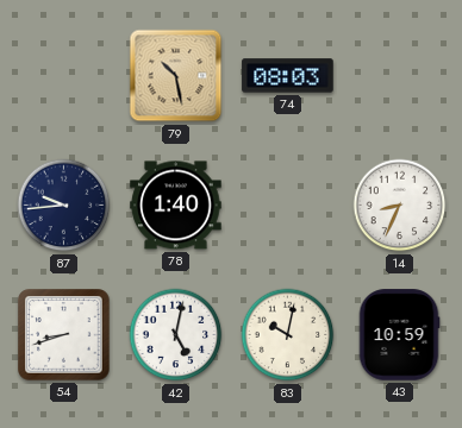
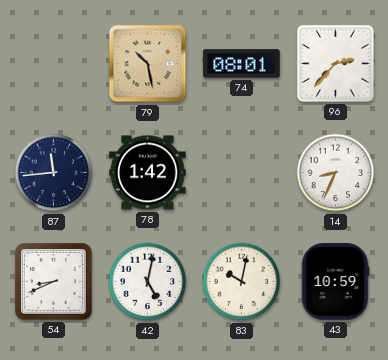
74: 08:03 -> 08:01
96: none -> 2:37
87: 9:44 -> 11:44
78: 1:40 -> 1:42
54: 8:42 -> 8:41
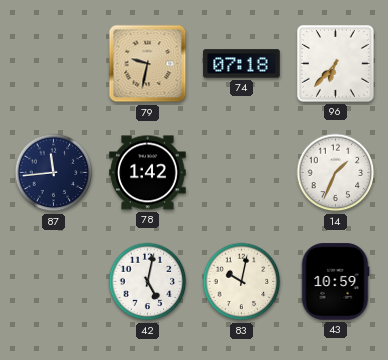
79: 10:28 -> 9:32
74: 08:01 -> 07:18
96: 2:37 -> 6:37
14: 8:34 -> 1:34
54: 8:41 -> none
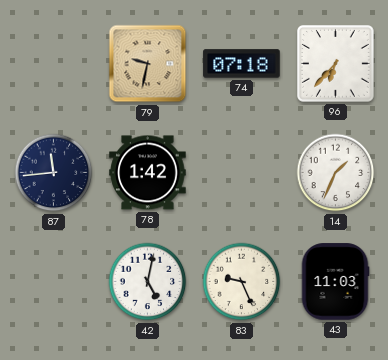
83: 10:02 -> 9:26
43: 10:59 -> 11:03
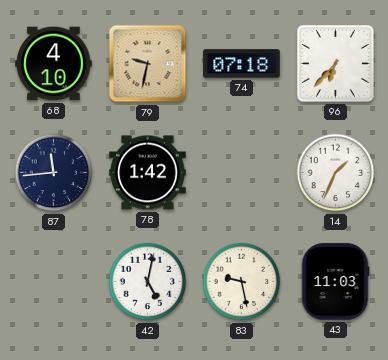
68: none -> 4:10
83: 9:26 -> 9:28
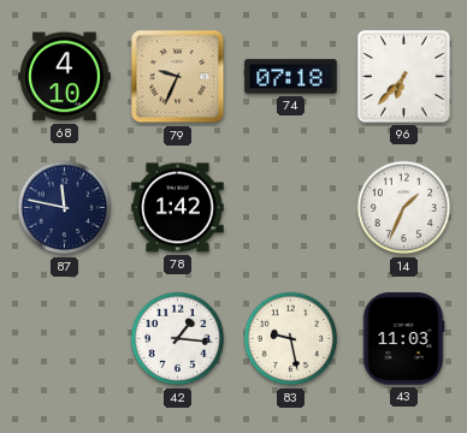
79: 9:32 -> 9:34
87: 11:44 -> 11:47
42: 5:02 -> 1:16
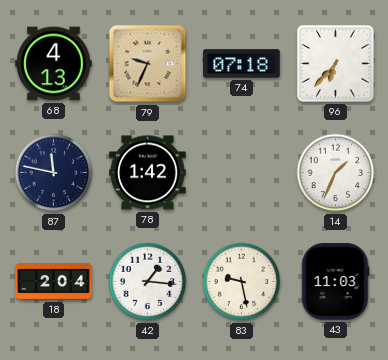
68: 4:10 -> 4:13
18: none -> 2:04
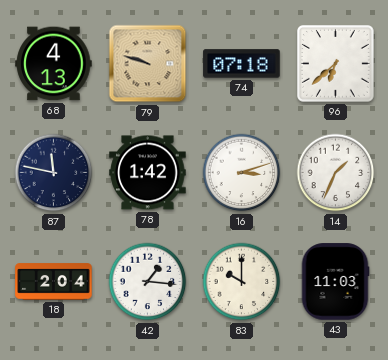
79: 9:34 -> 9:48
96: 6:37 -> 6:38
16: none -> 3:12
83: 9:28 -> 10:00
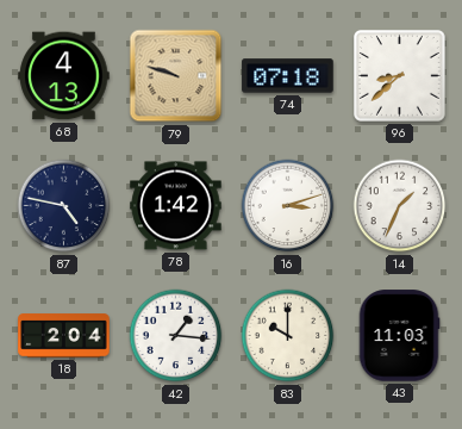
96: 6:38 -> 8:38
87: 11:47 -> 4:47
